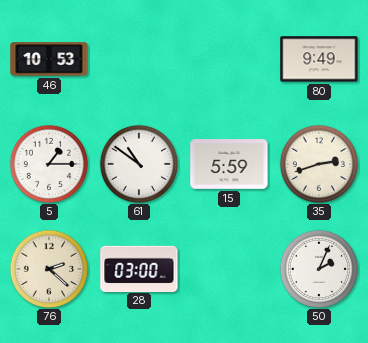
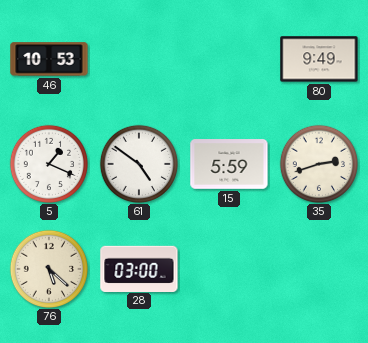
5: 1:15 -> 1:19
61: 10:51 -> 4:51
76: 2:22 -> 5:22
50: 2:04 -> none
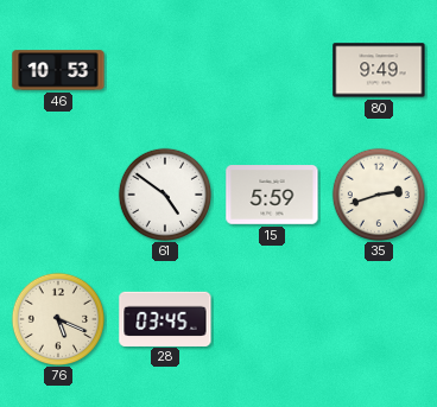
5: 1:19 -> none
76: 5:22 -> 5:19
28: 03:00 -> 03:45
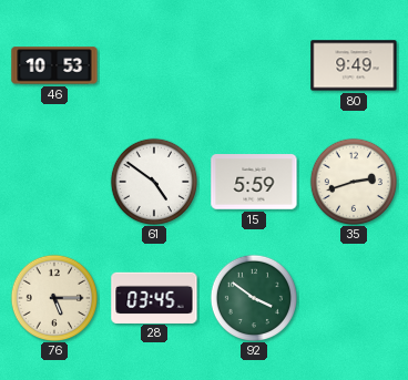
76: 5:19 -> 5:15
92: none -> 3:51
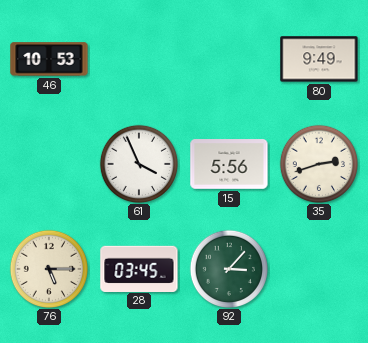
61: 4:51 -> 3:56
15: 5:59 -> 5:56
92: 3:51 -> 3:07
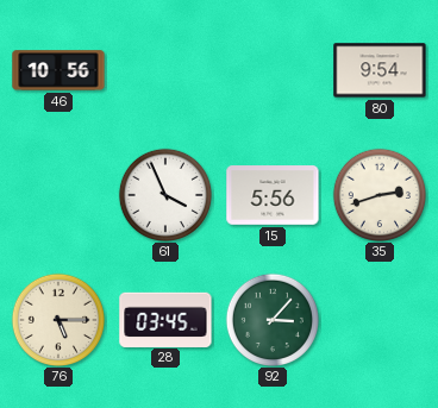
46: 10:53 -> 10:56
80: 9:49 -> 9:54
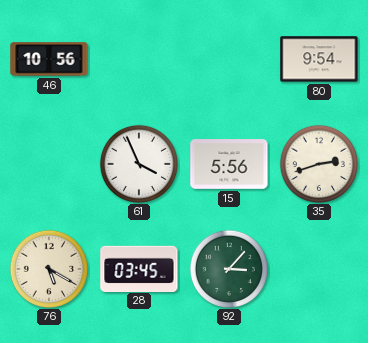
76: 5:15 -> 5:20
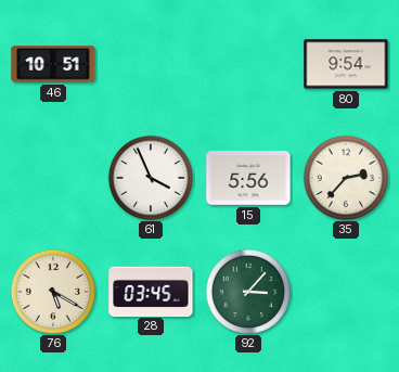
46: 10:56 -> 10:51
35: 2:42 -> 2:37
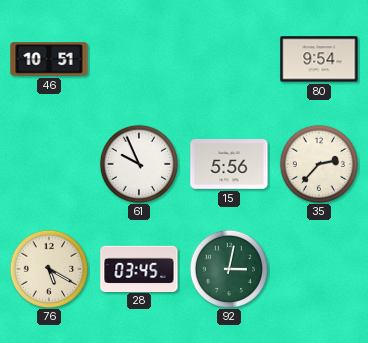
61: 3:56 -> 9:56
92: 3:07 -> 3:02
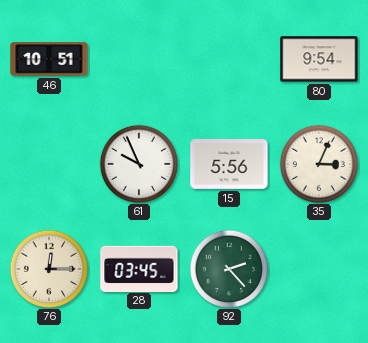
35: 2:37 -> 3:04
76: 5:20 -> 12:15
92: 3:02 -> 2:23
